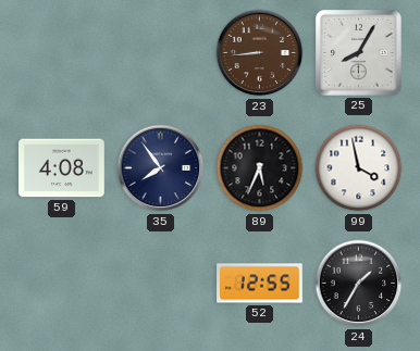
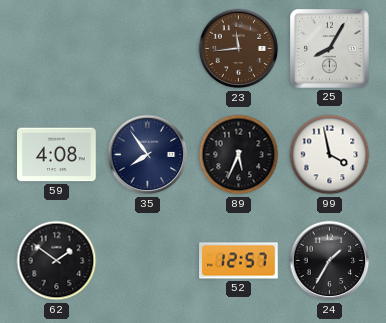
23: 8:44 -> 11:44
62: none -> 1:51
52: 12:55 -> 12:57
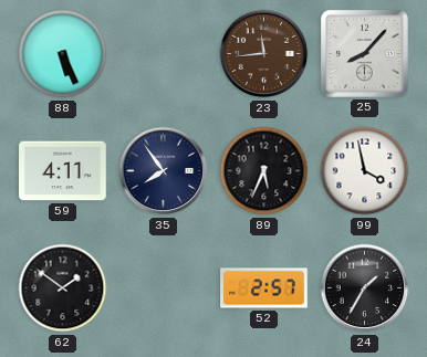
88: none -> 5:26
25: 8:05 -> 8:07
59: 4:08 -> 4:11
52: 12:57 -> 2:57
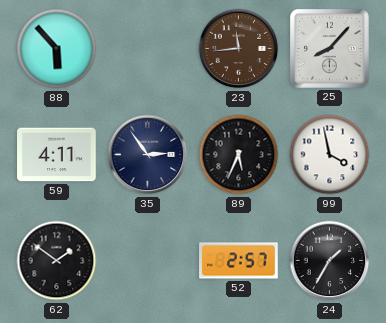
88: 5:26 -> 5:53
35: 7:54 -> 2:54
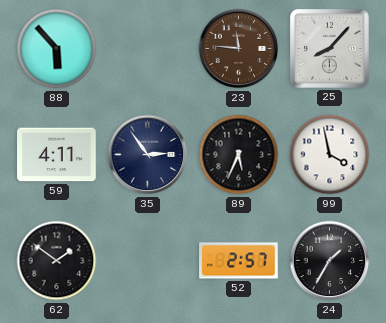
23: 11:44 -> 11:46
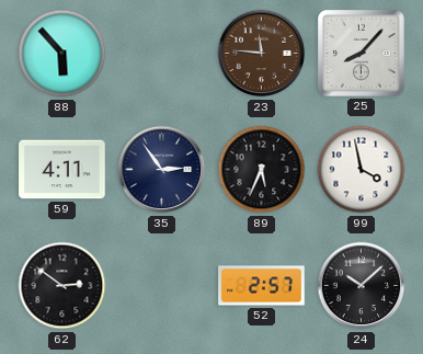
62: 1:51 -> 2:51
24: 1:35 -> 10:08
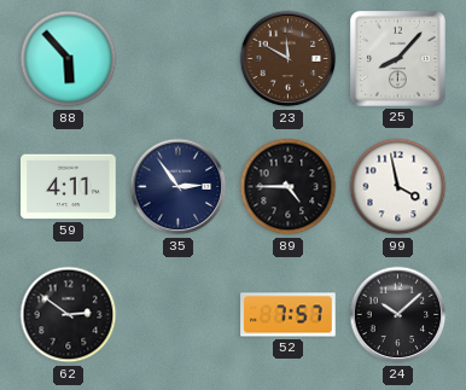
23: 11:46 -> 11:50
89: 5:34 -> 4:45
52: 2:57 -> 7:57
